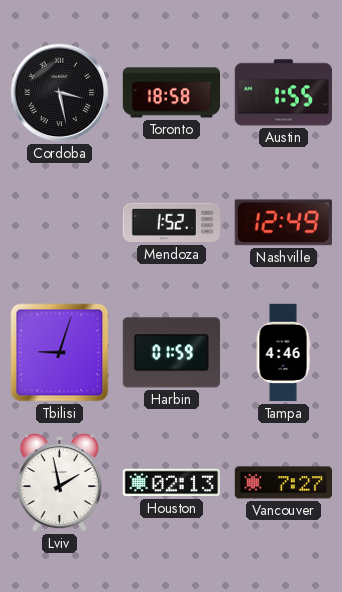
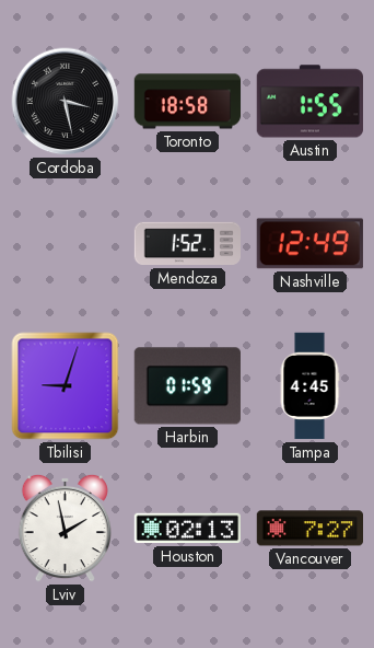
Tampa: 4:46 -> 4:45
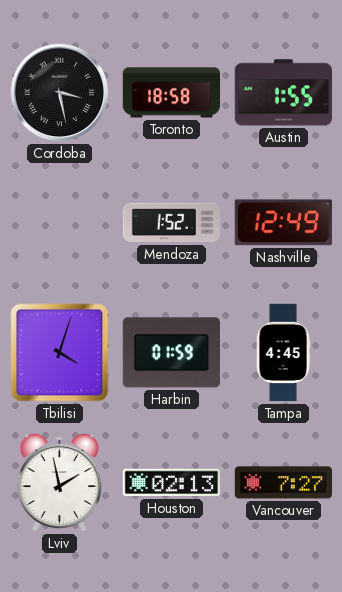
Tbilisi: 9:03 -> 4:03
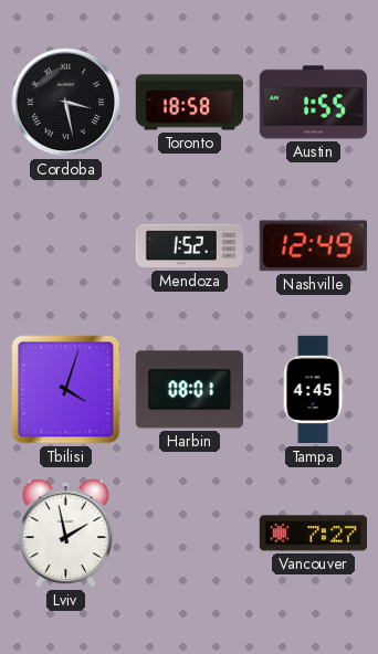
Harbin: 01:59 -> 08:01
Houston: 02:13 -> none
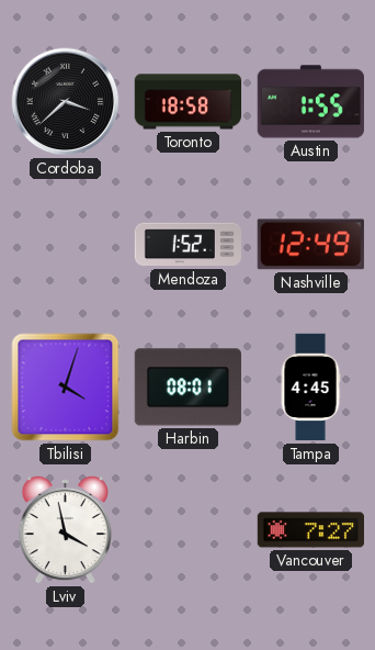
Cordoba: 3:28 -> 3:38
Lviv: 1:58 -> 3:58
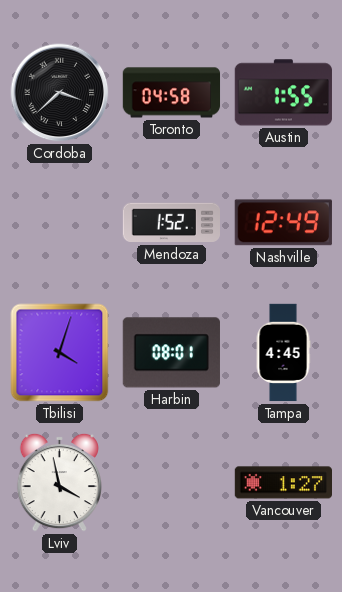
Toronto: 18:58 -> 04:58
Vancouver: 7:27 -> 1:27
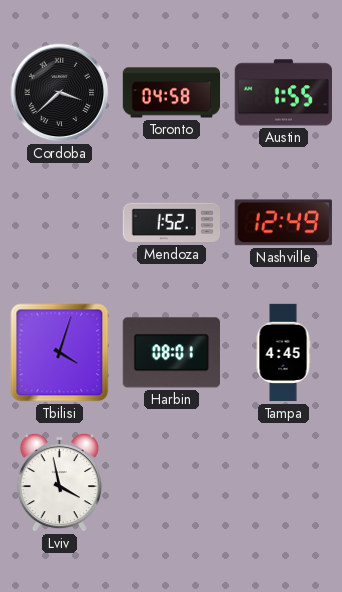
Vancouver: 1:27 -> none
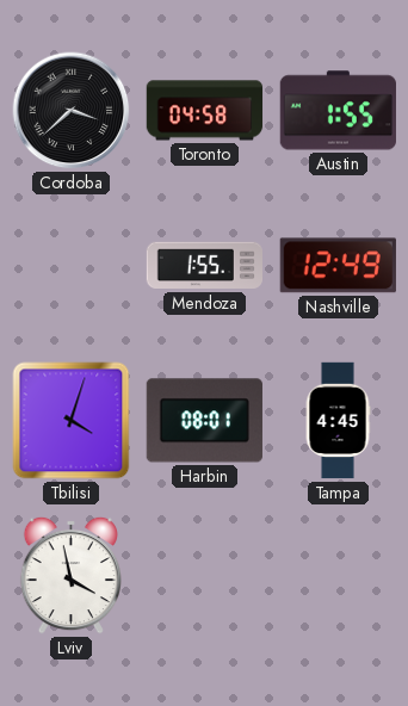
Mendoza: 1:52 -> 1:55
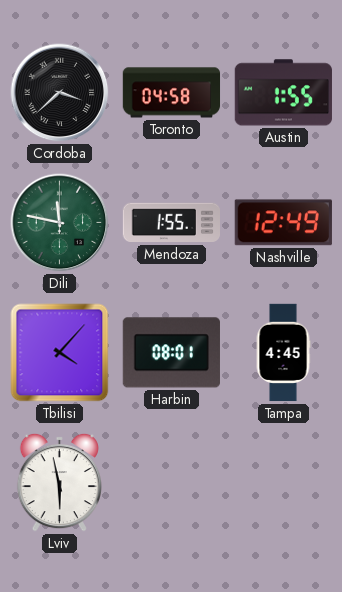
Dili: none -> 11:47
Tbilisi: 4:03 -> 4:07
Lviv: 3:58 -> 5:58
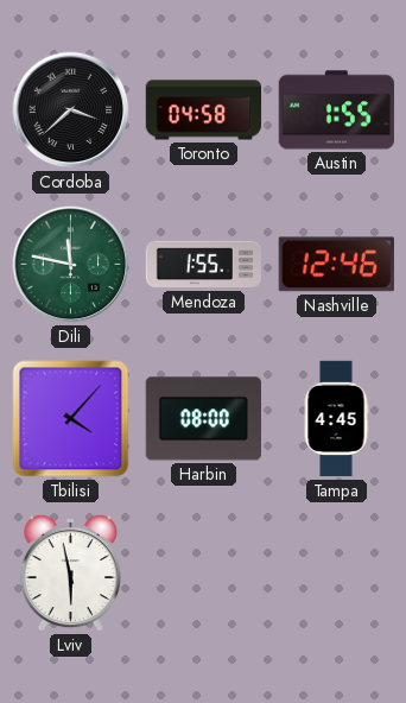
Nashville: 12:49 -> 12:46
Harbin: 08:01 -> 08:00
